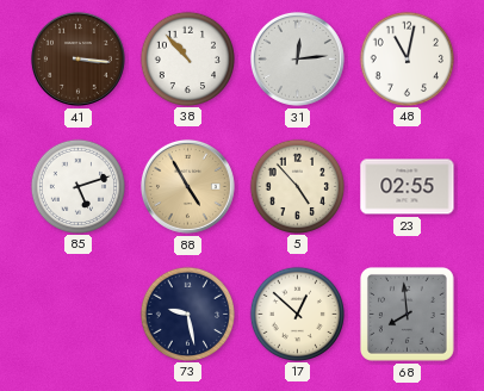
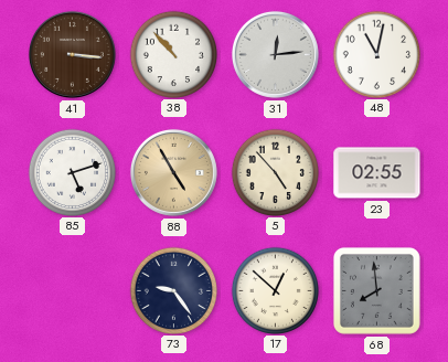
73: 9:28 -> 9:24
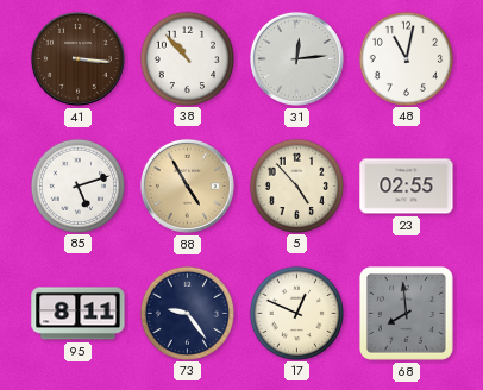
95: none -> 8:11
17: 12:52 -> 12:49
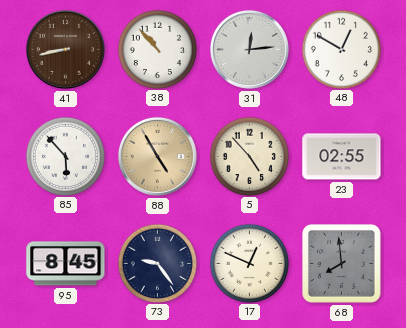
41: 3:16 -> 8:43
48: 11:02 -> 12:50
85: 5:12 -> 5:53
95: 8:11 -> 8:45
